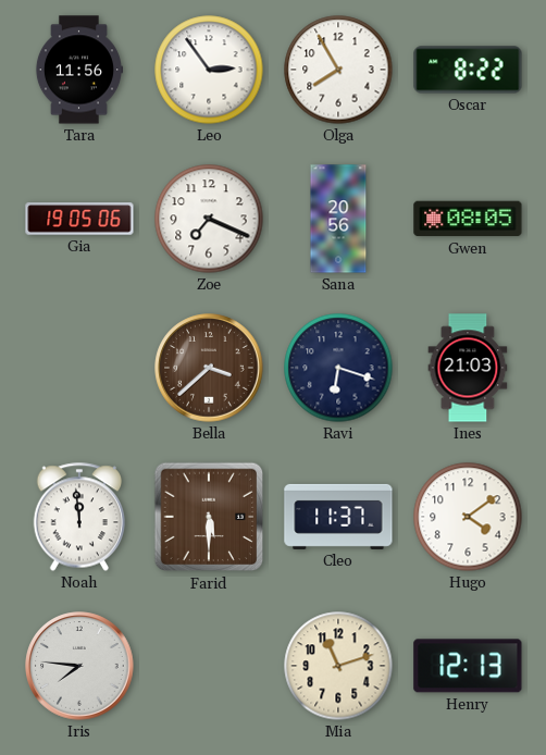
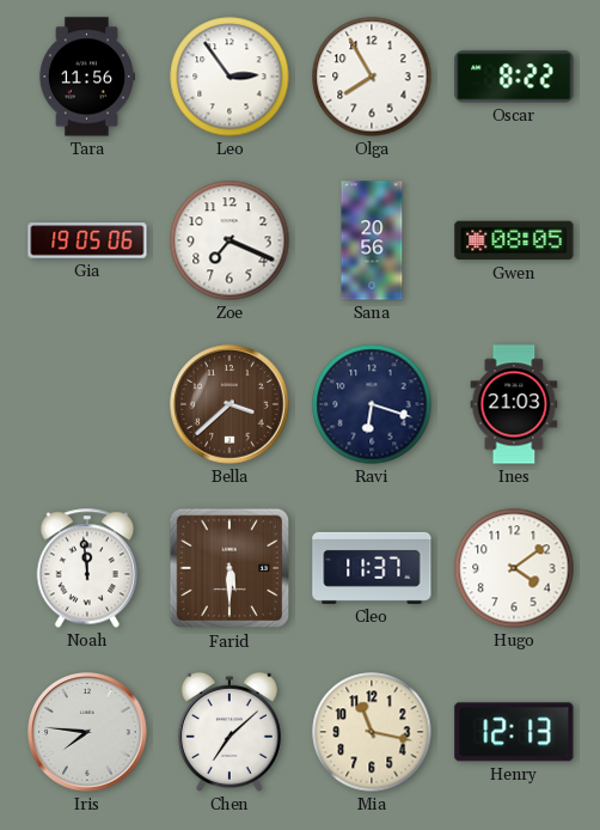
Chen: none -> 7:08
Mia: 11:12 -> 11:17
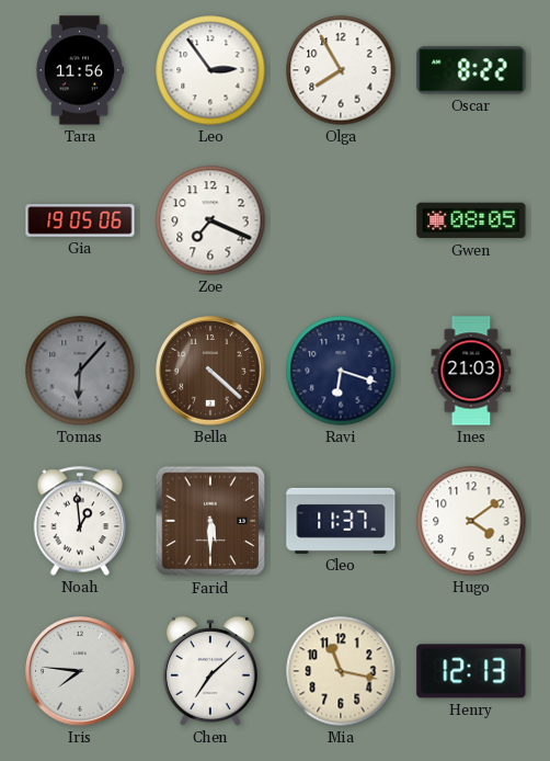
Sana: 20:56 -> none
Tomas: none -> 6:07
Bella: 3:38 -> 4:22
Noah: 11:59 -> 12:59
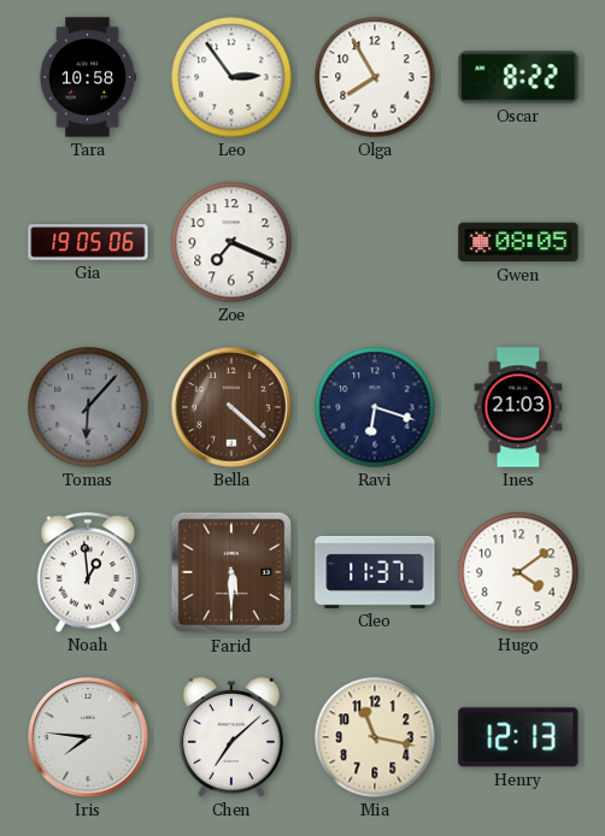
Tara: 11:56 -> 10:58
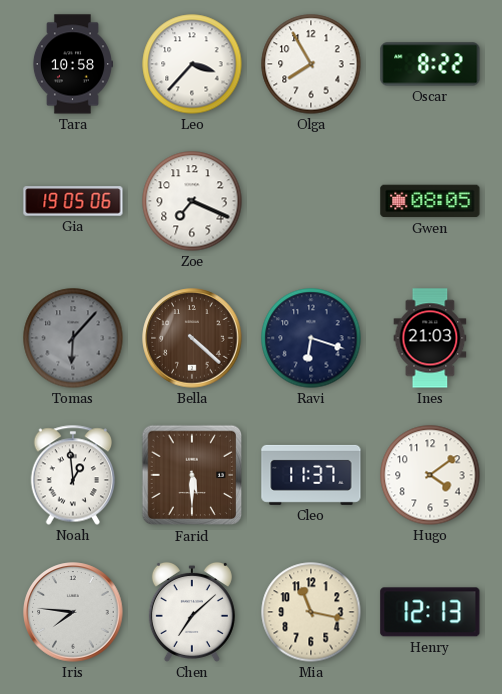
Leo: 2:54 -> 3:37
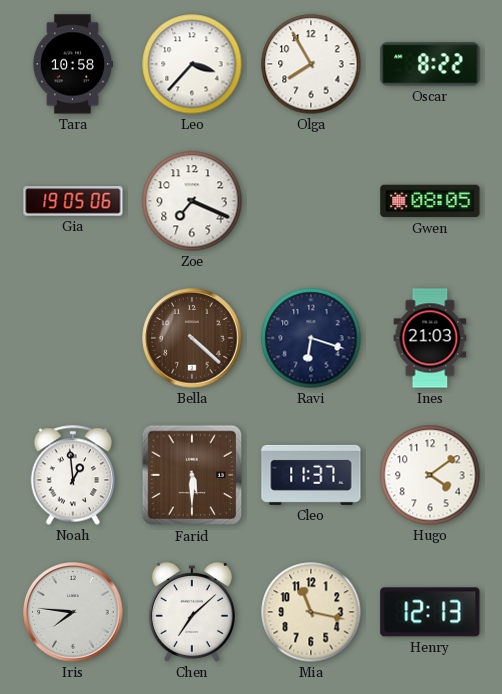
Tomas: 6:07 -> none
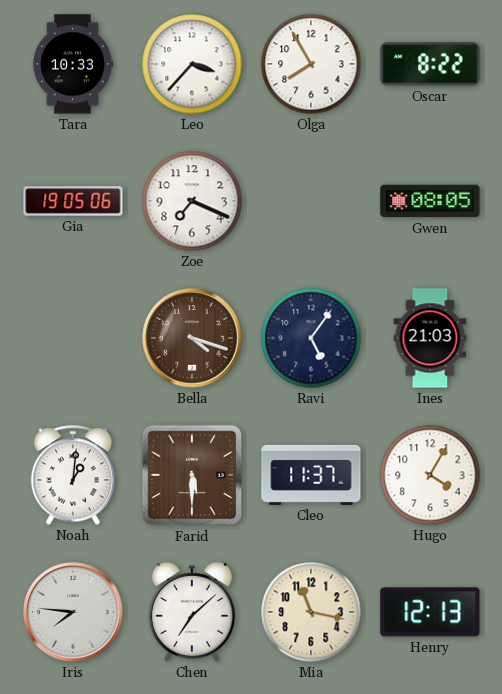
Tara: 10:58 -> 10:33
Bella: 4:22 -> 4:18
Ravi: 6:18 -> 5:06
Noah: 12:59 -> 1:01
Hugo: 4:09 -> 4:05
